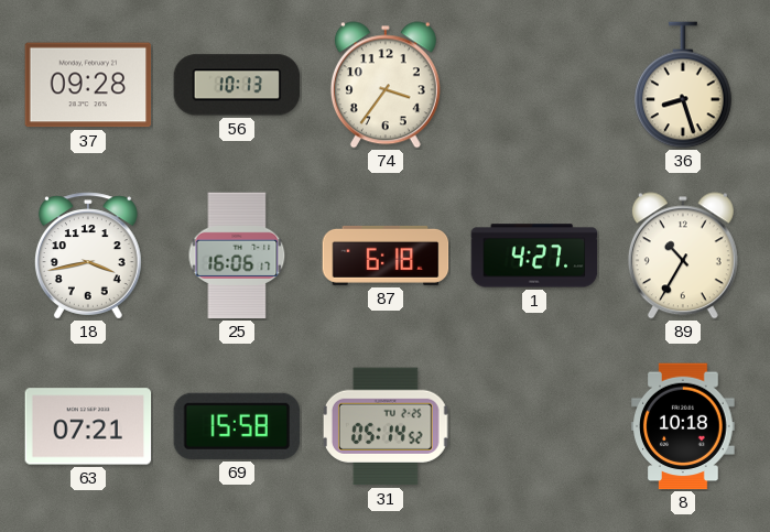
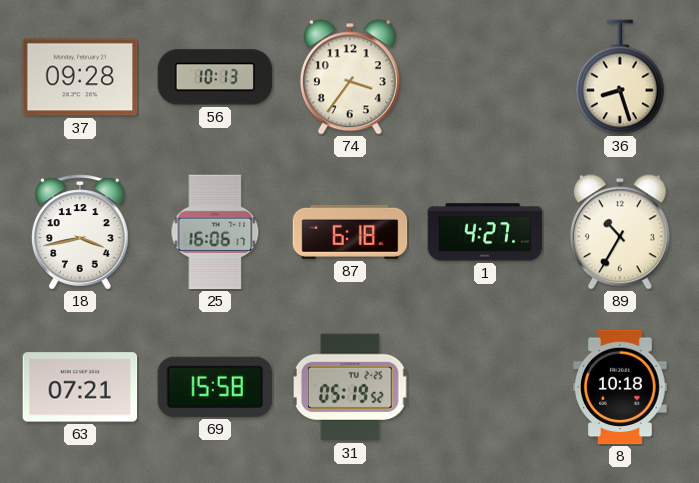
31: 05:14 -> 05:19
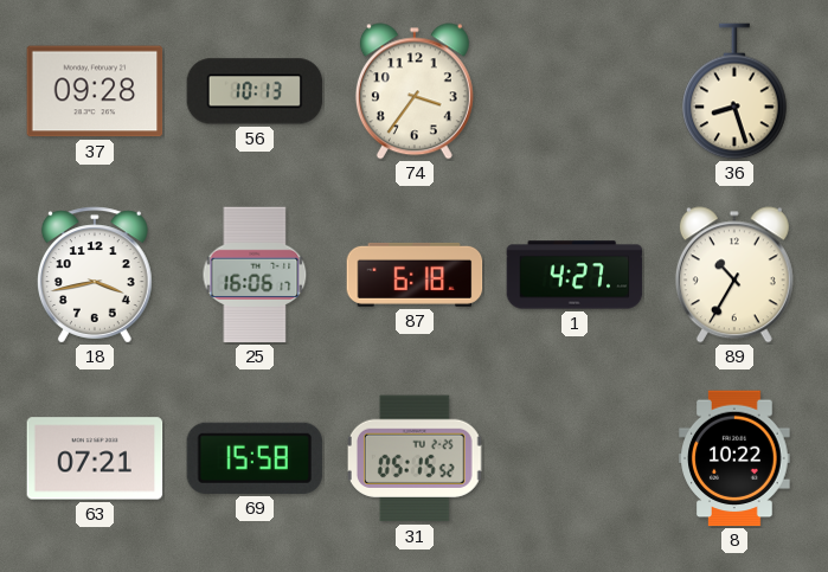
31: 05:19 -> 05:15
8: 10:18 -> 10:22
